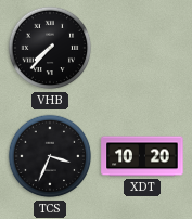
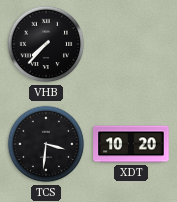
TCS: 3:34 -> 3:31
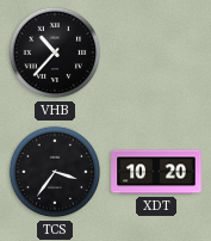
VHB: 7:37 -> 10:37
TCS: 3:31 -> 3:36
